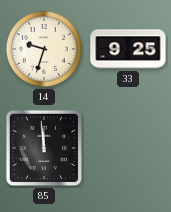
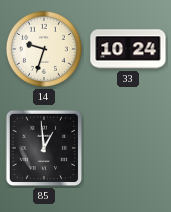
33: 9:25 -> 10:24
85: 11:59 -> 12:59
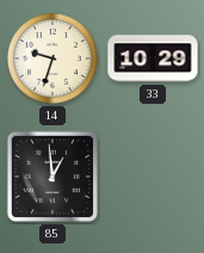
33: 10:24 -> 10:29
